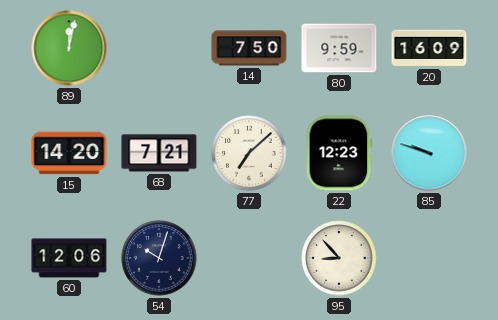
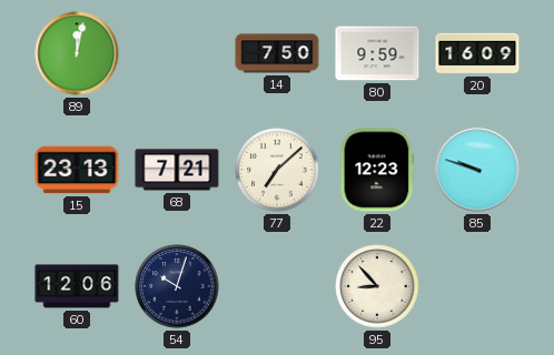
15: 14:20 -> 23:13
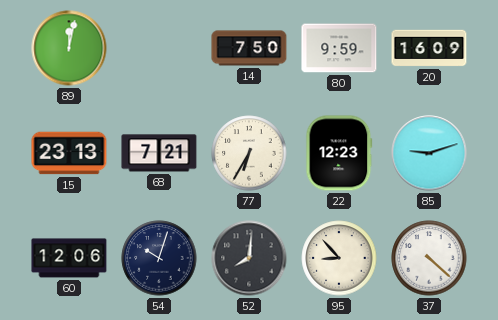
77: 7:08 -> 6:35
85: 9:48 -> 9:12
52: none -> 8:01
37: none -> 4:22
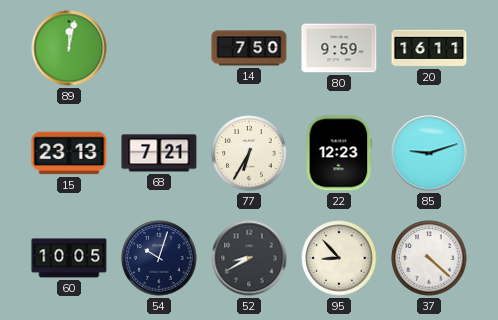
20: 16:09 -> 16:11
60: 12:06 -> 10:05
52: 8:01 -> 8:40
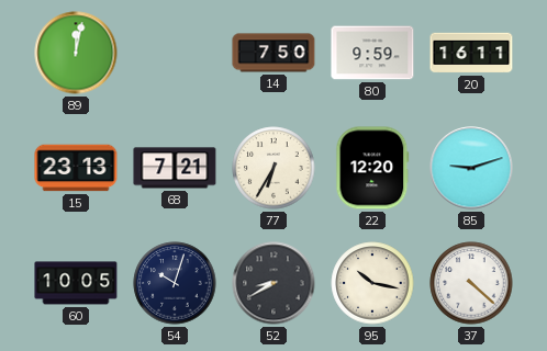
22: 12:23 -> 12:20
95: 8:53 -> 10:17
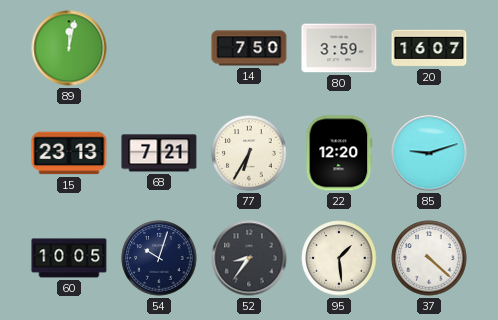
80: 9:59 -> 3:59
20: 16:11 -> 16:07
52: 8:40 -> 8:36
95: 10:17 -> 1:29
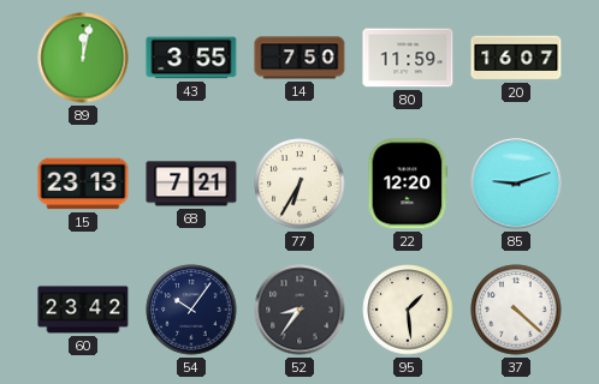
43: none -> 3:55
80: 3:59 -> 11:59
60: 10:05 -> 23:42
54: 10:03 -> 10:06
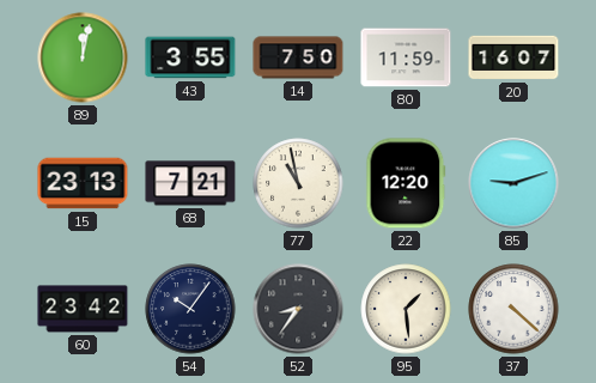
77: 6:35 -> 10:58
